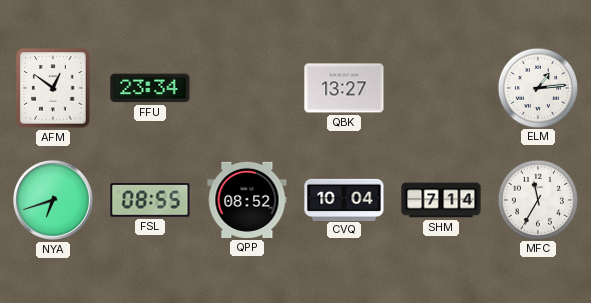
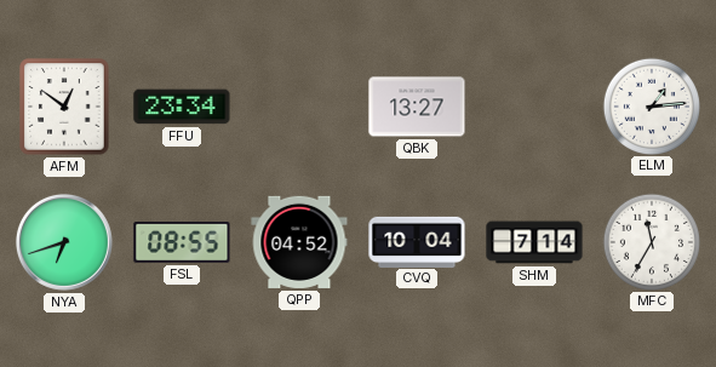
QPP: 08:52 -> 04:52
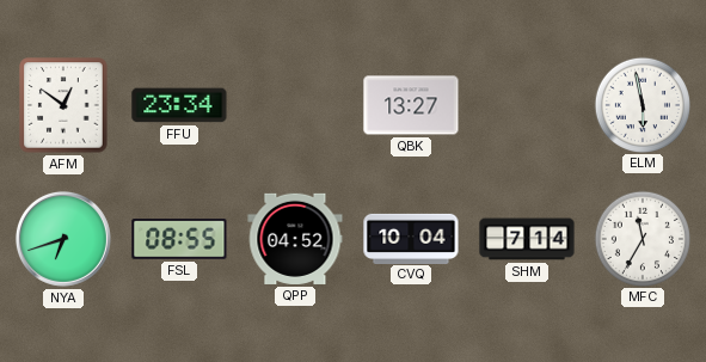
ELM: 1:14 -> 5:58
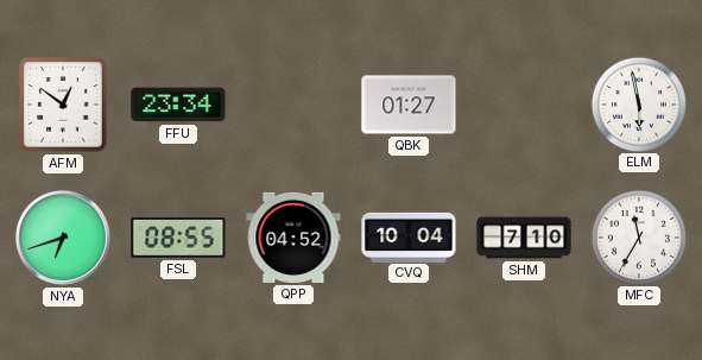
QBK: 13:27 -> 01:27
SHM: 7:14 -> 7:10
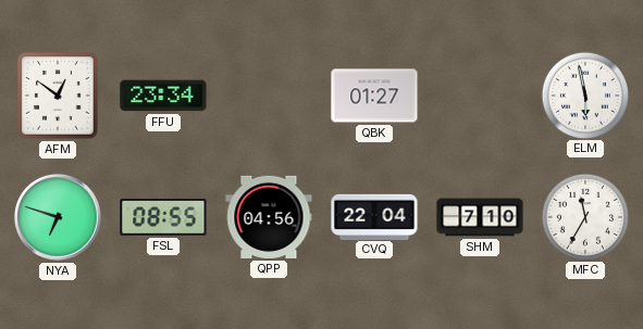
NYA: 6:42 -> 6:48
QPP: 04:52 -> 04:56
CVQ: 10:04 -> 22:04
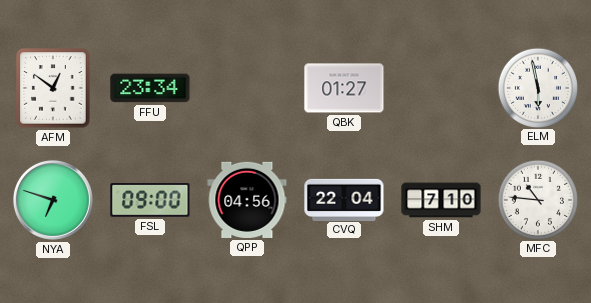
FSL: 08:55 -> 09:00
MFC: 11:35 -> 10:46
